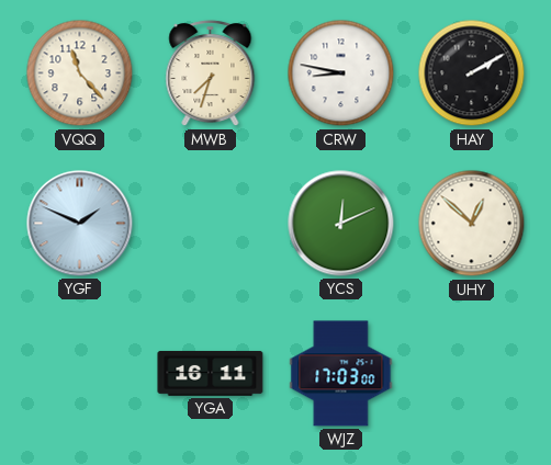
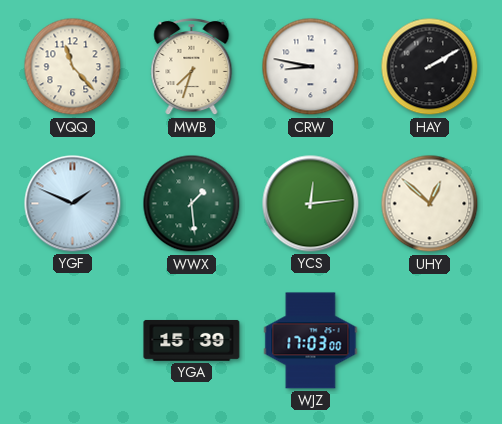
WWX: none -> 1:29
YCS: 12:11 -> 12:14
YGA: 16:11 -> 15:39
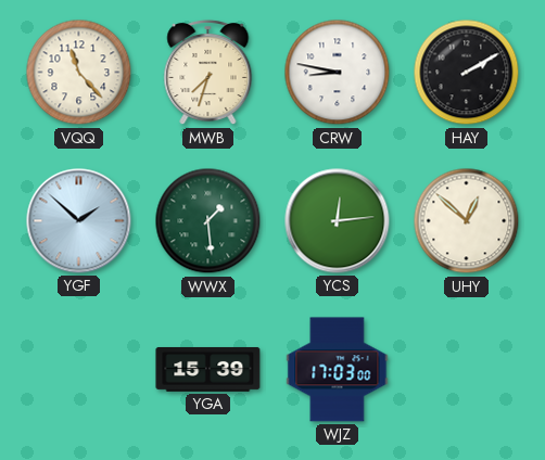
YGF: 1:49 -> 1:52
